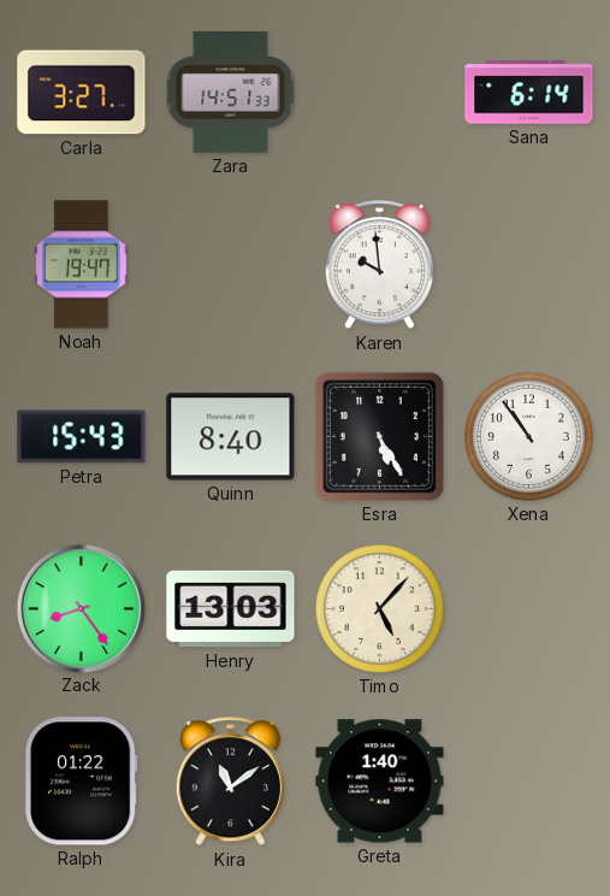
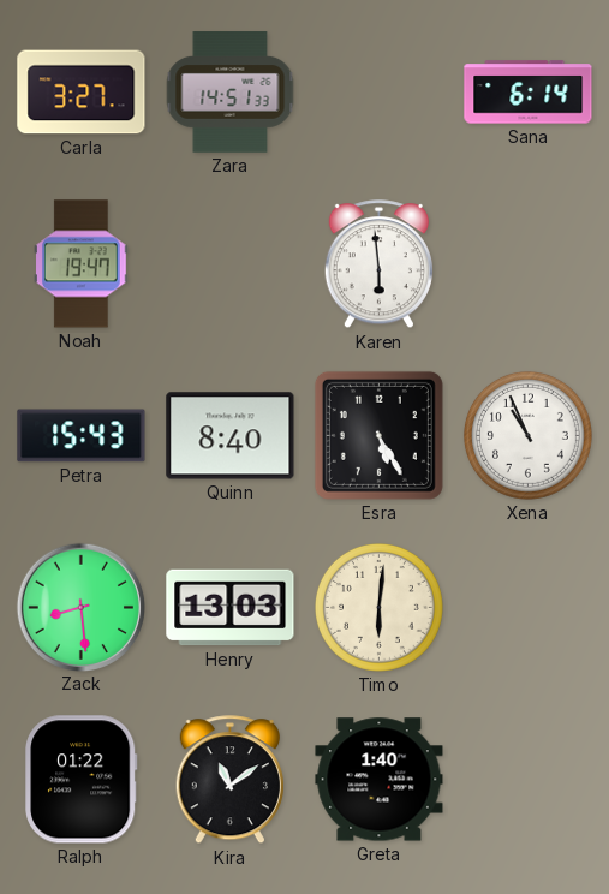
Karen: 9:59 -> 5:59
Xena: 10:54 -> 10:56
Zack: 8:24 -> 8:29
Timo: 5:07 -> 6:01
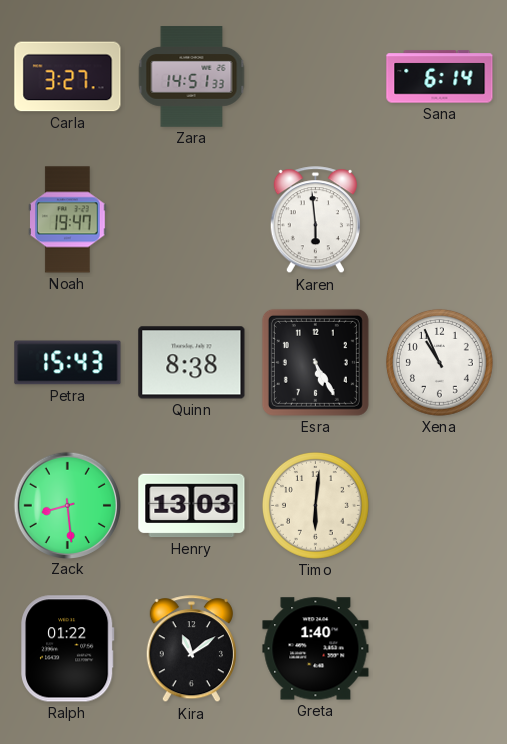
Quinn: 8:40 -> 8:38
